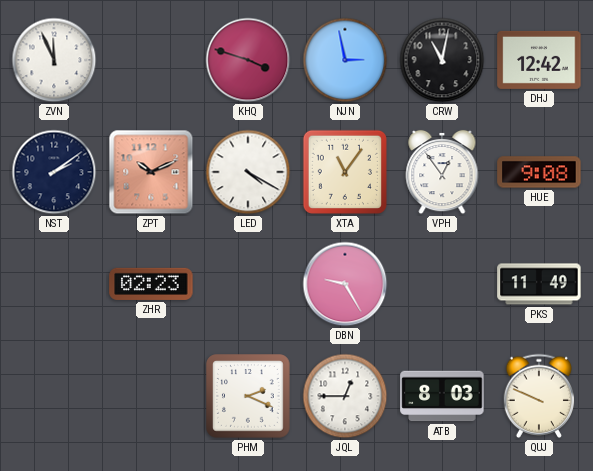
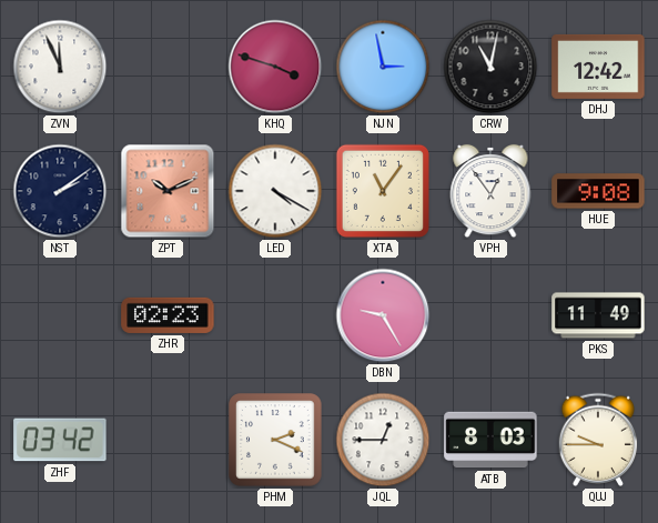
ZHF: none -> 03:42
QUJ: 9:49 -> 9:45
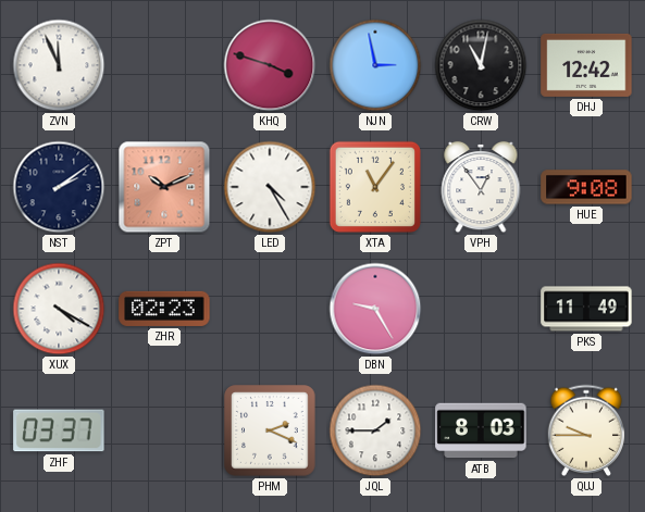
LED: 4:20 -> 4:25
XUX: none -> 4:20
ZHF: 03:42 -> 03:37
JQL: 12:45 -> 1:45
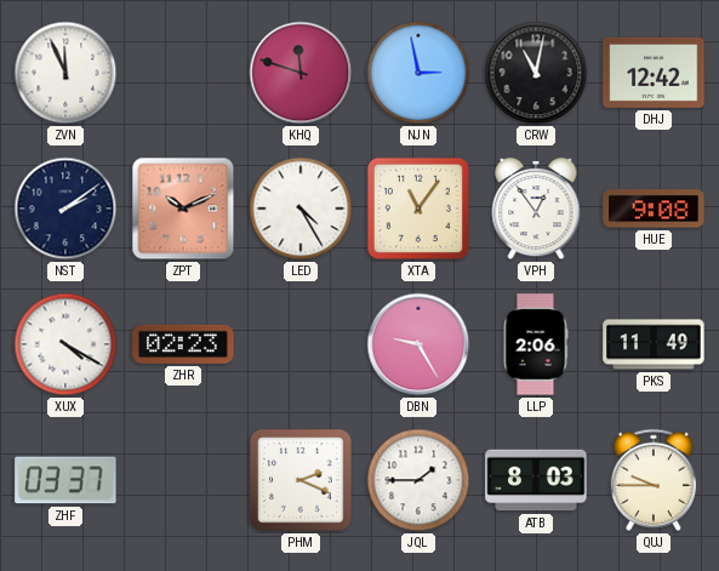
KHQ: 3:48 -> 11:48
LLP: none -> 2:06
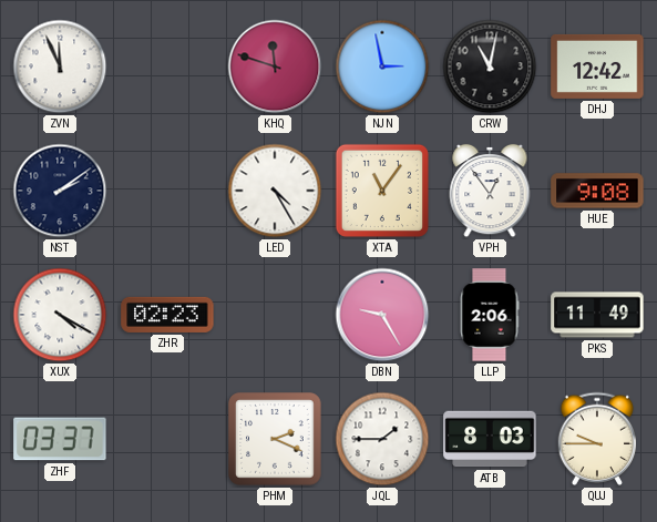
ZPT: 10:11 -> none
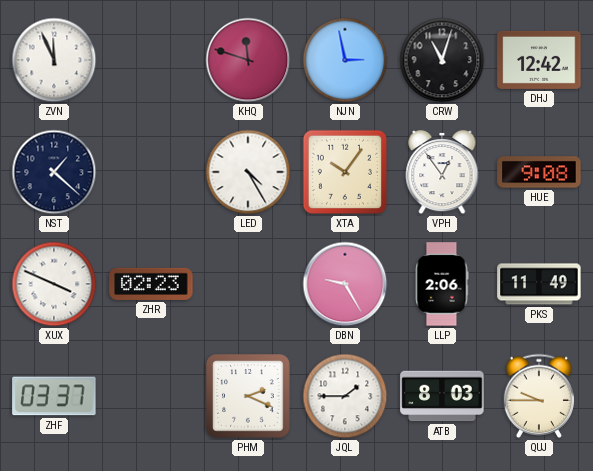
CRW: 11:02 -> 11:03
NST: 2:09 -> 1:22
XTA: 11:06 -> 10:06
XUX: 4:20 -> 3:49
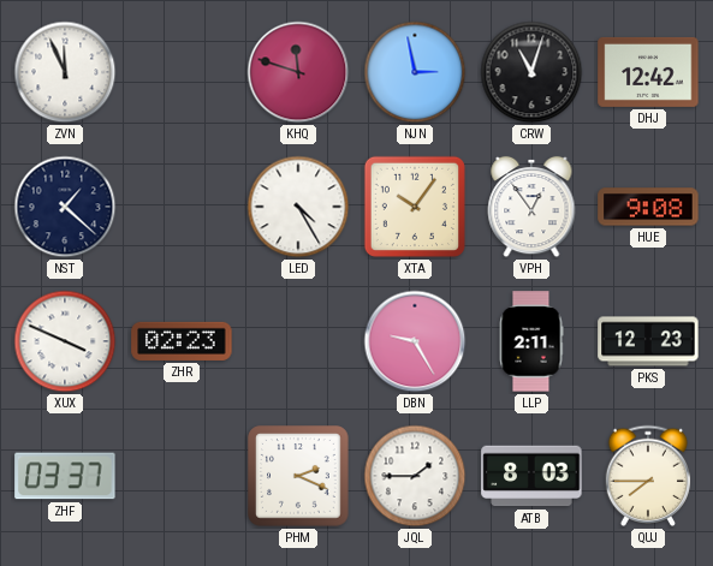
LLP: 2:06 -> 2:11
PKS: 11:49 -> 12:23
QUJ: 9:45 -> 7:45
